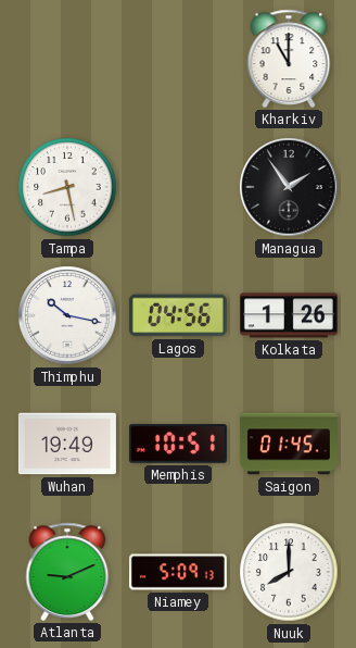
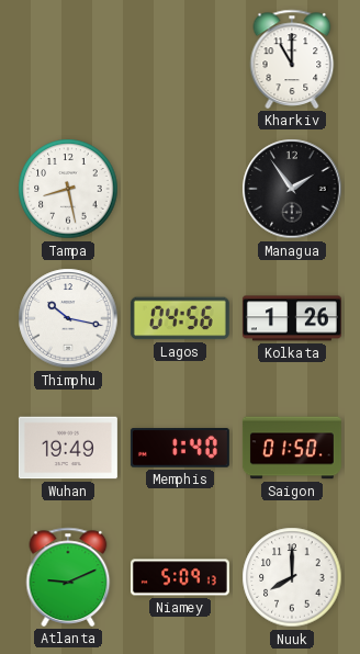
Memphis: 10:51 -> 1:40
Saigon: 01:45 -> 01:50
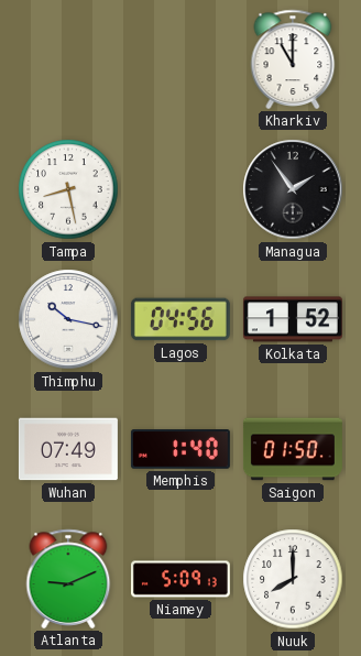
Kolkata: 1:26 -> 1:52
Wuhan: 19:49 -> 07:49
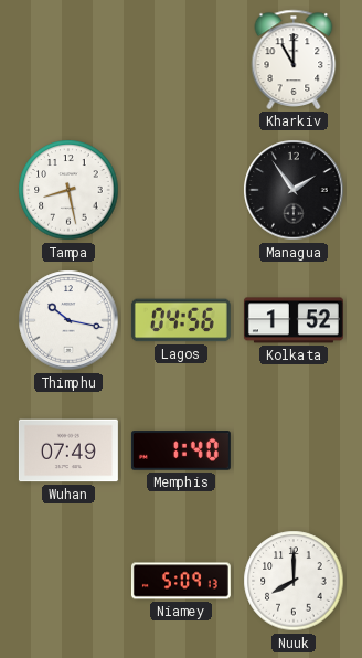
Saigon: 01:50 -> none
Atlanta: 9:11 -> none
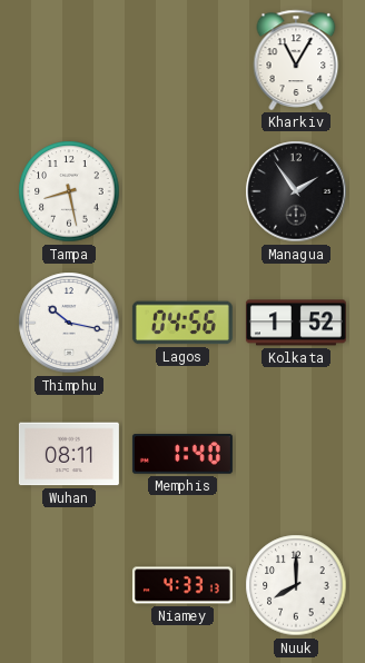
Kharkiv: 11:00 -> 11:05
Wuhan: 07:49 -> 08:11
Niamey: 5:09 -> 4:33
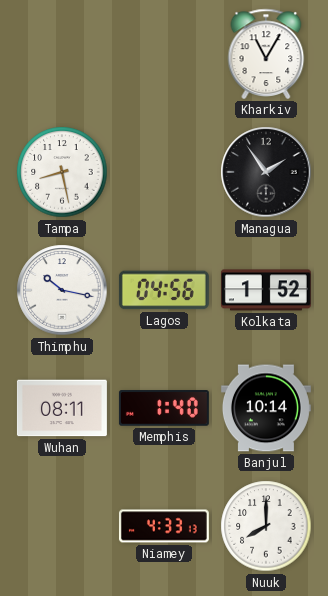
Banjul: none -> 10:14
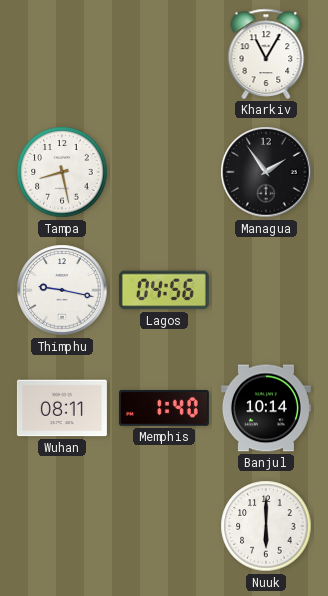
Thimphu: 10:17 -> 9:17
Kolkata: 1:52 -> none
Niamey: 4:33 -> none
Nuuk: 8:00 -> 6:00
